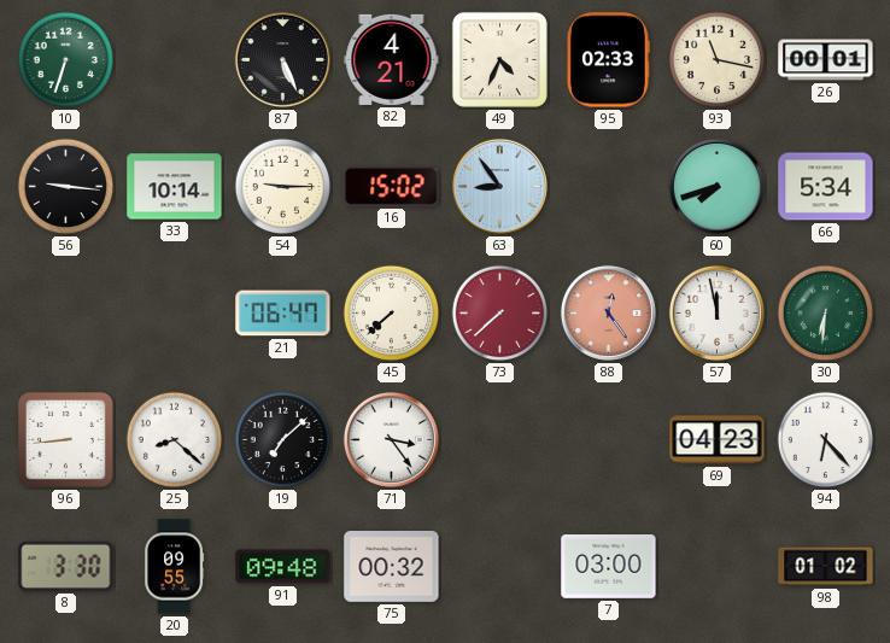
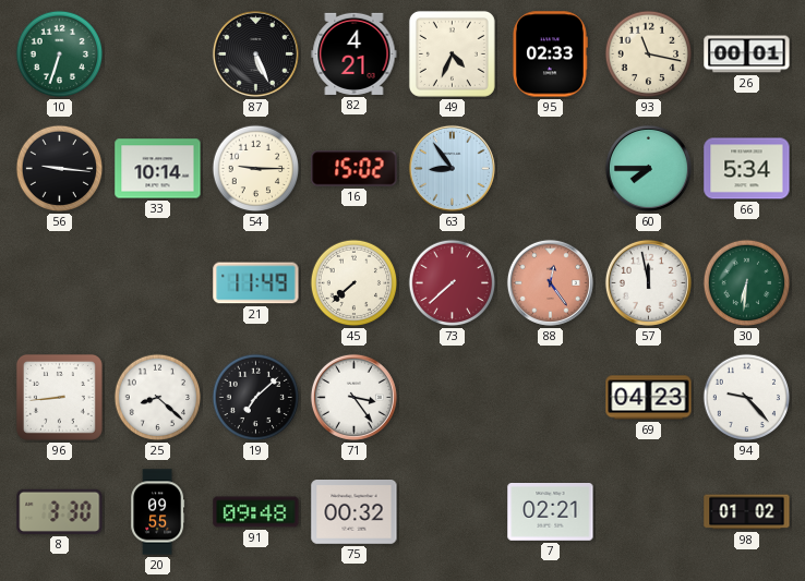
60: 7:42 -> 7:45
21: 06:47 -> 11:49
94: 6:23 -> 9:23
7: 03:00 -> 02:21
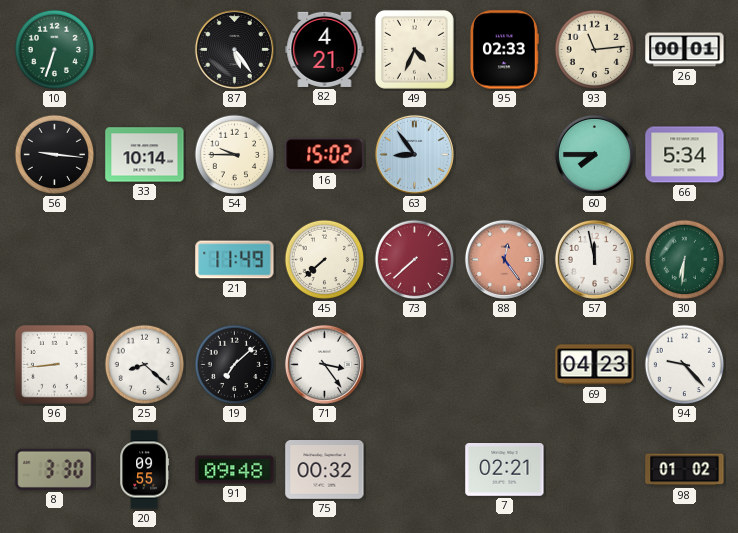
87: 5:26 -> 5:24
93: 11:17 -> 11:14
54: 9:15 -> 9:45
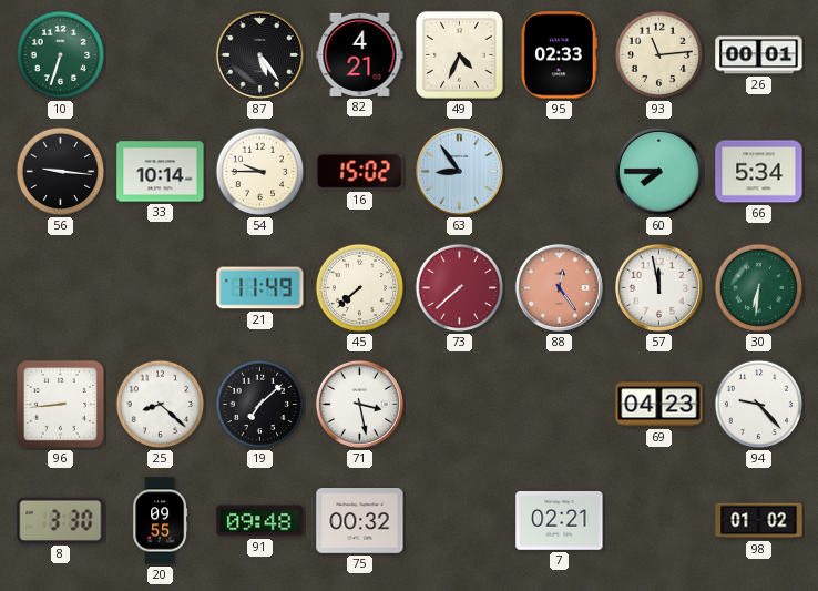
71: 3:24 -> 3:28
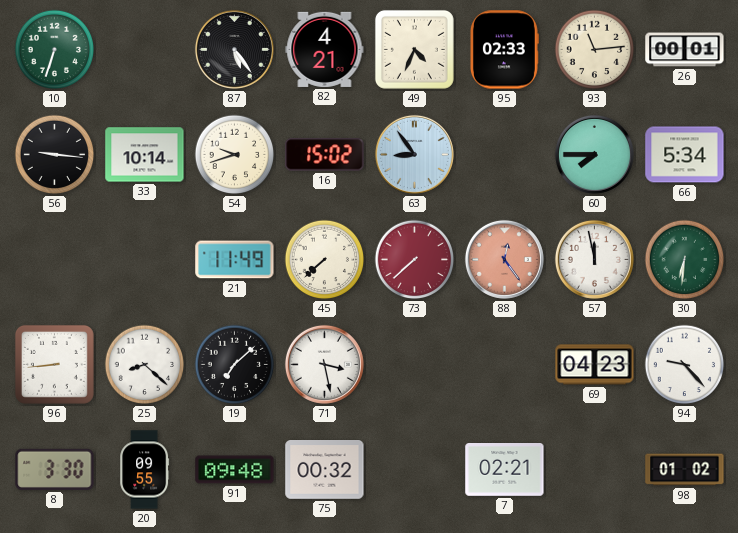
54: 9:45 -> 9:42
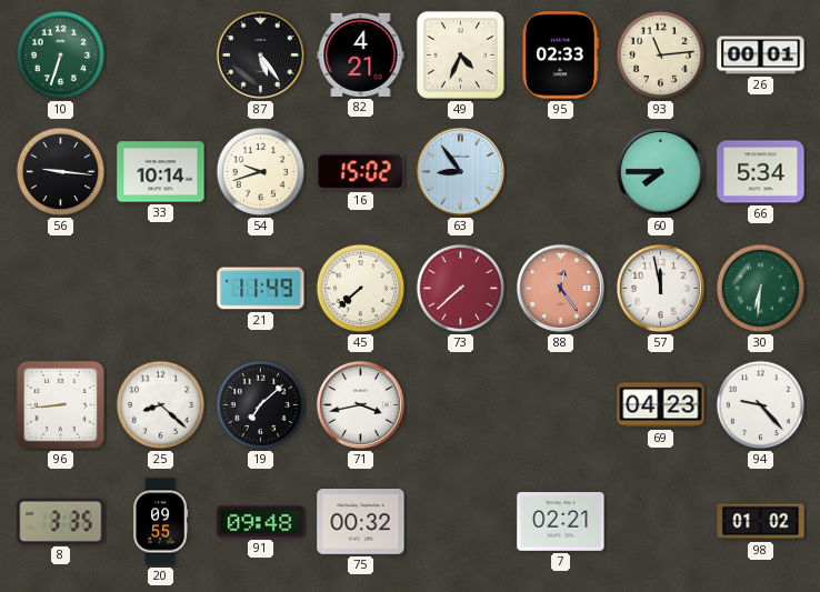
71: 3:28 -> 3:43
8: 3:30 -> 3:35
